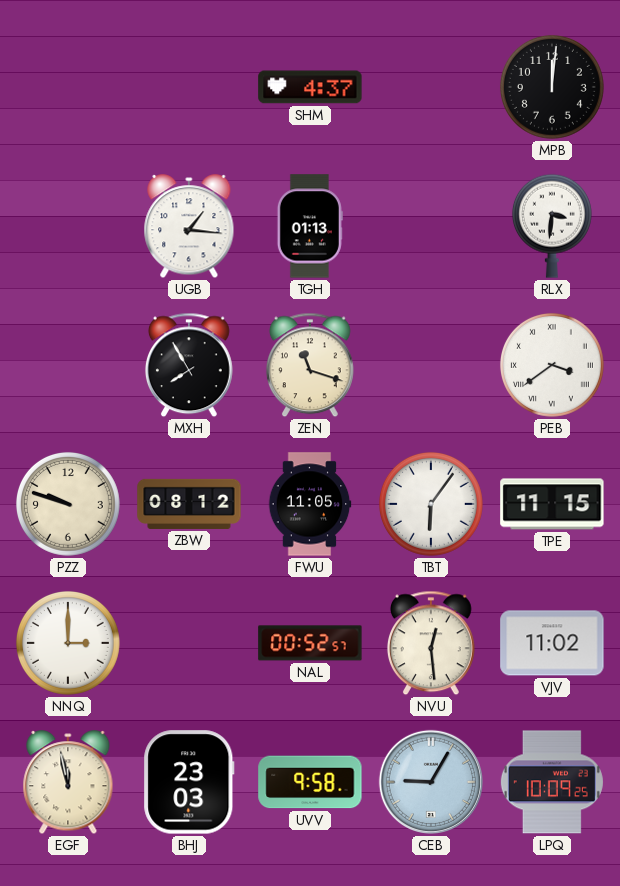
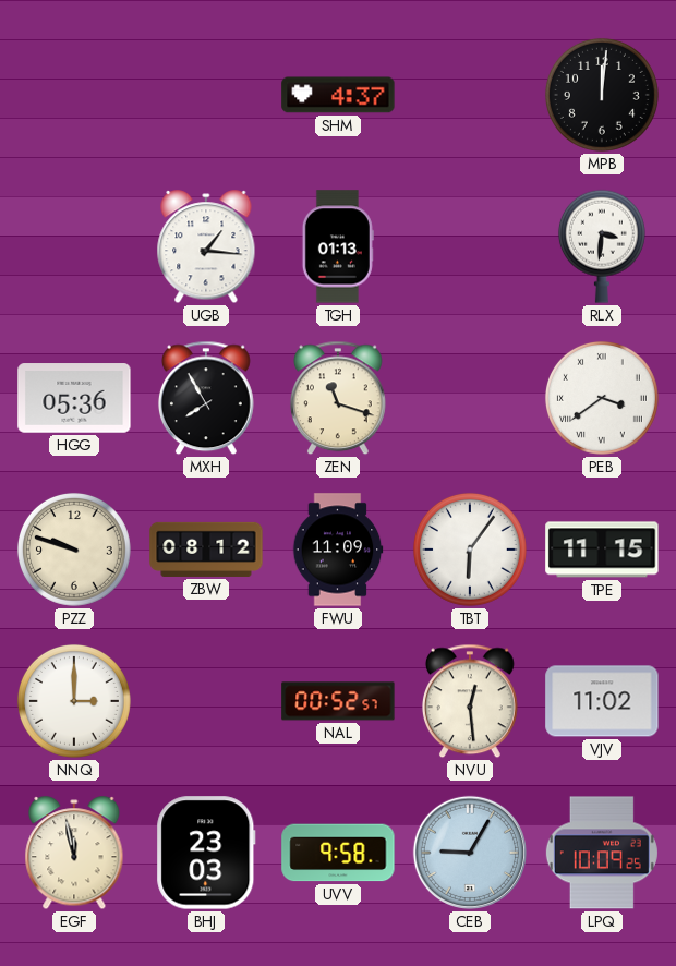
HGG: none -> 05:36
FWU: 11:05 -> 11:09
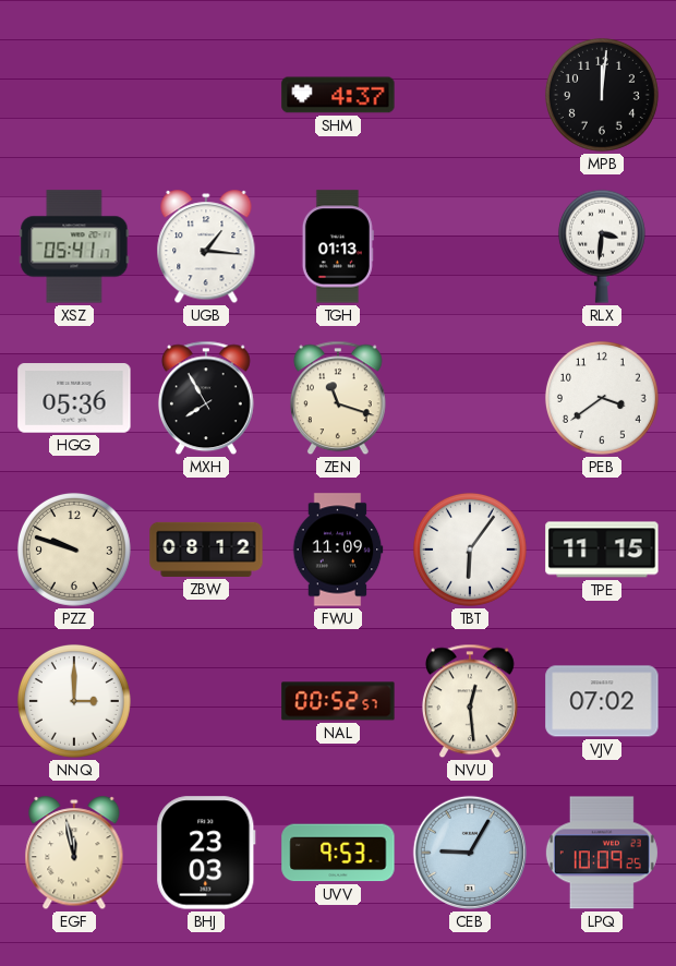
XSZ: none -> 05:41
PEB numerals: Roman -> Arabic
VJV: 11:02 -> 07:02
UVV: 9:58 -> 9:53
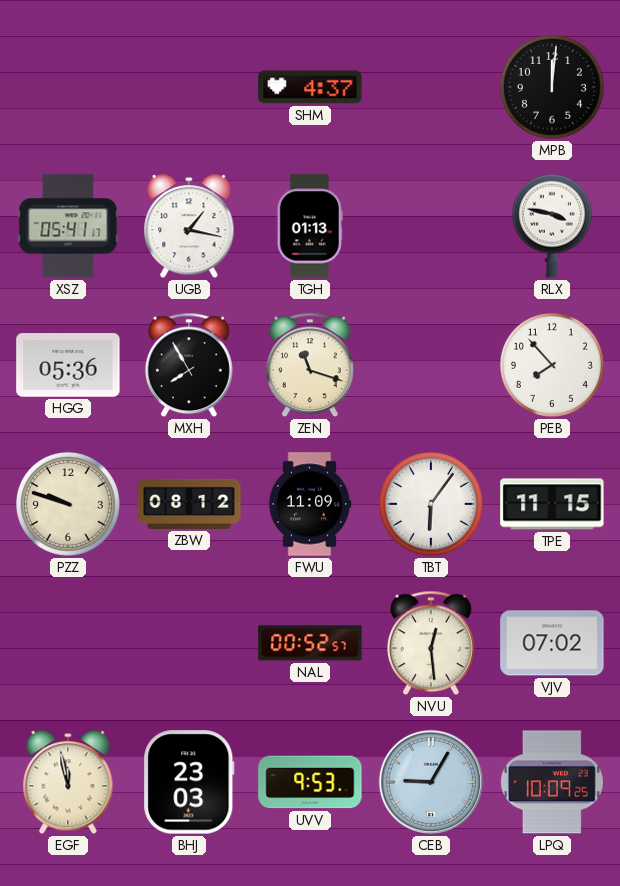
UGB: 1:16 -> 1:17
RLX: 3:31 -> 3:47
PEB: 3:39 -> 7:53
NNQ: 3:00 -> none
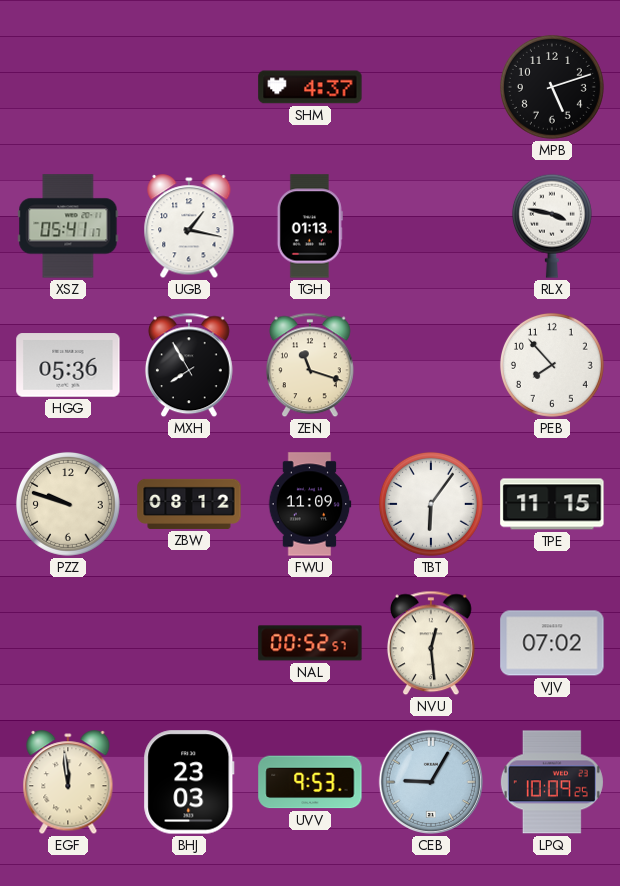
MPB: 12:01 -> 5:12
EGF: 11:58 -> 11:59
